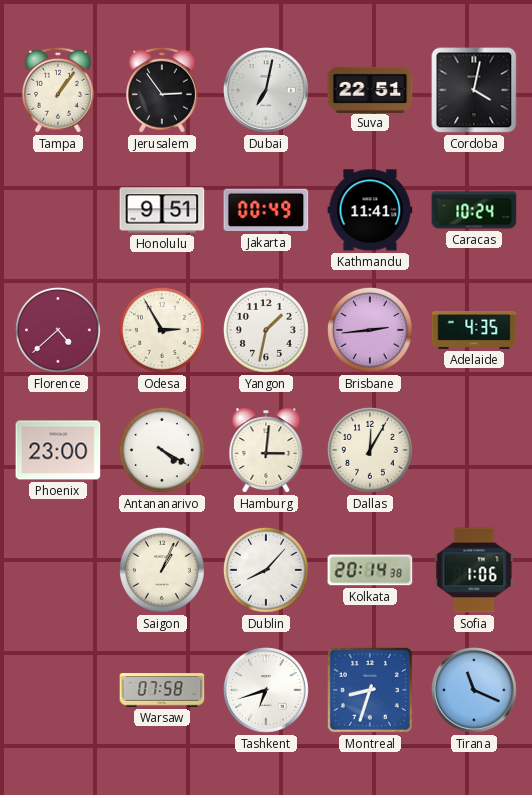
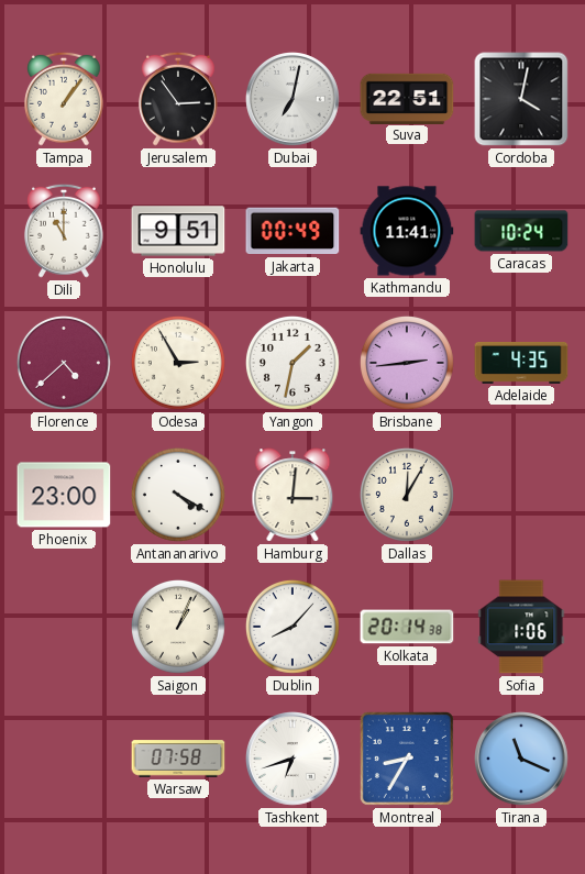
Dili: none -> 11:00
Montreal: 8:33 -> 8:35
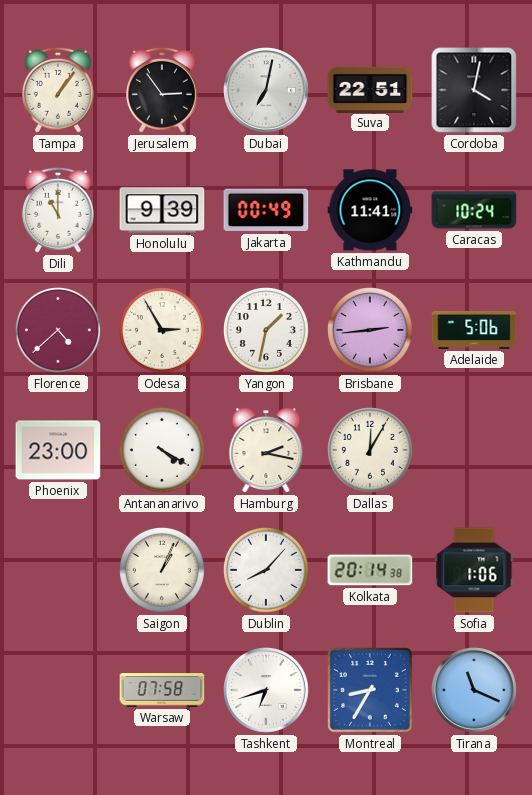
Honolulu: 9:51 -> 9:39
Adelaide: 4:35 -> 5:06
Hamburg: 3:01 -> 2:17
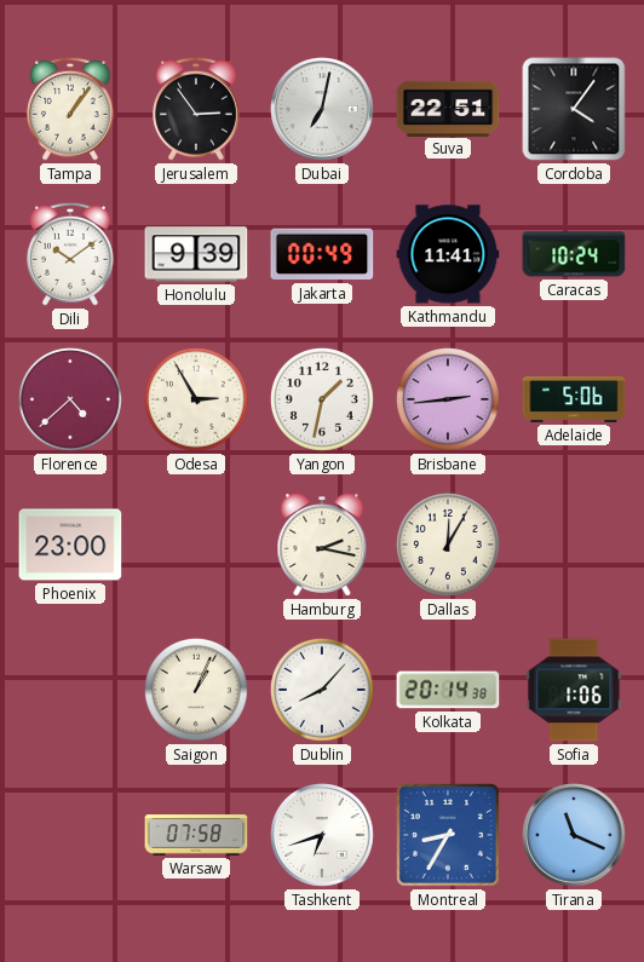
Cordoba: 4:02 -> 4:06
Dili: 11:00 -> 10:09
Antananarivo: 4:20 -> none
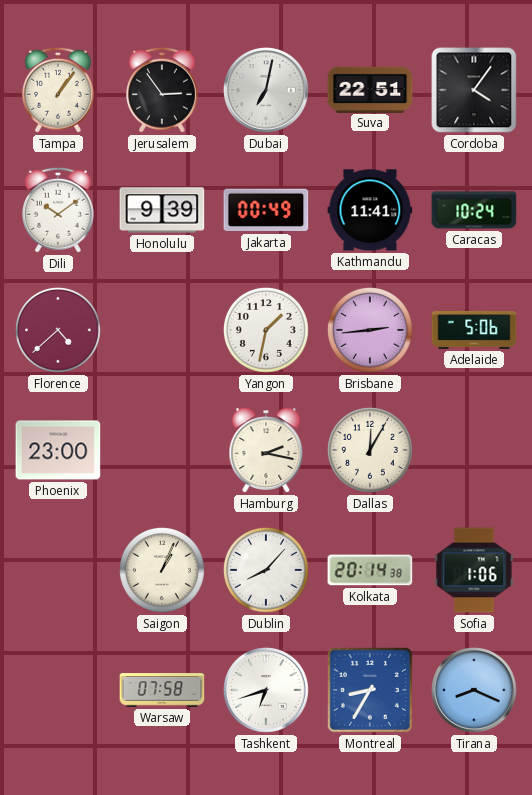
Odesa: 2:55 -> none
Tirana: 11:19 -> 8:19
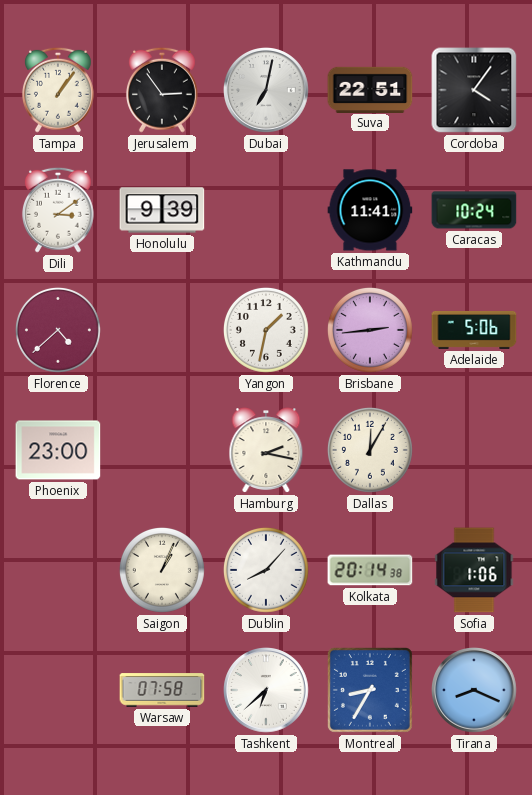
Dili: 10:09 -> 3:09
Jakarta: 00:49 -> none
Tashkent: 6:42 -> 6:38
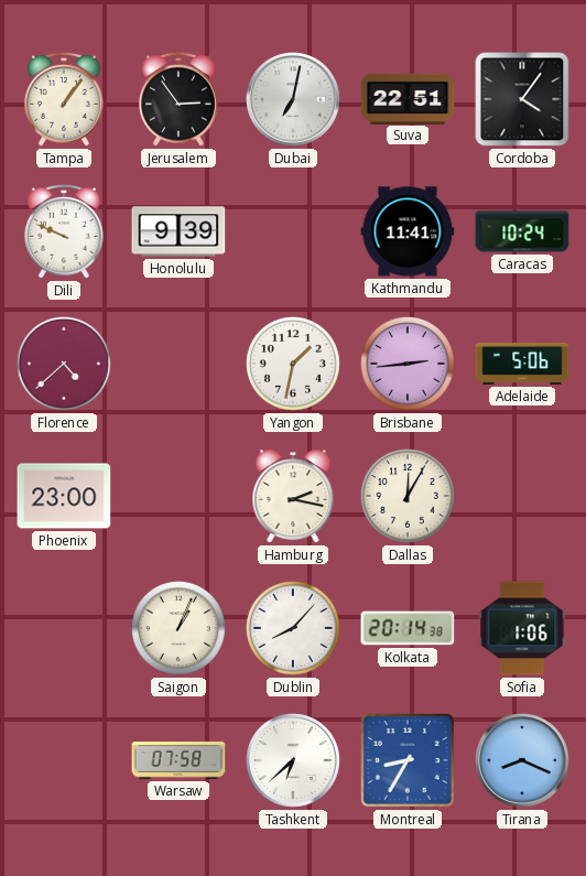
Dili: 3:09 -> 9:49
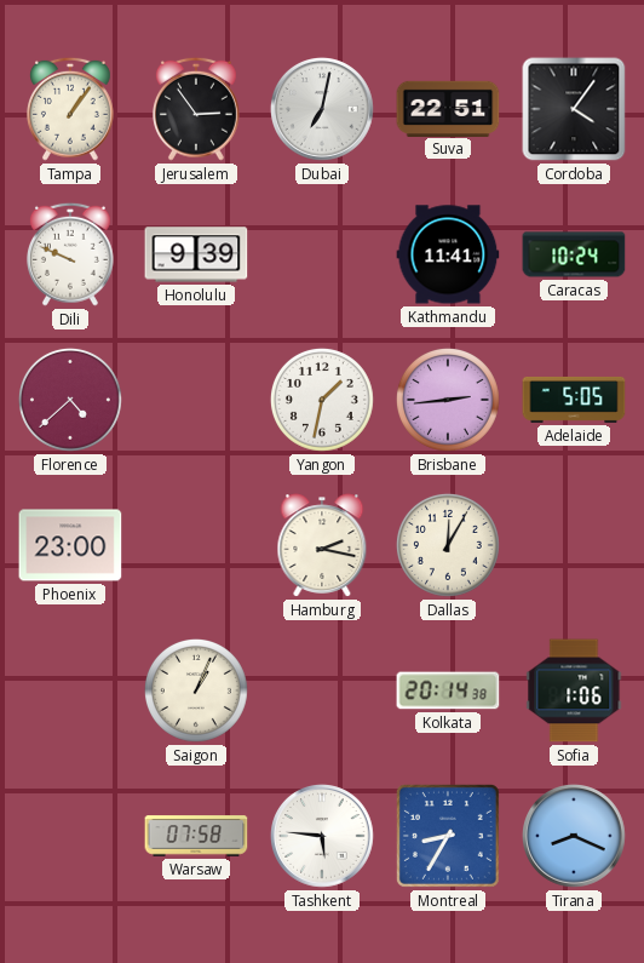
Adelaide: 5:06 -> 5:05
Dublin: 8:07 -> none
Tashkent: 6:38 -> 5:46
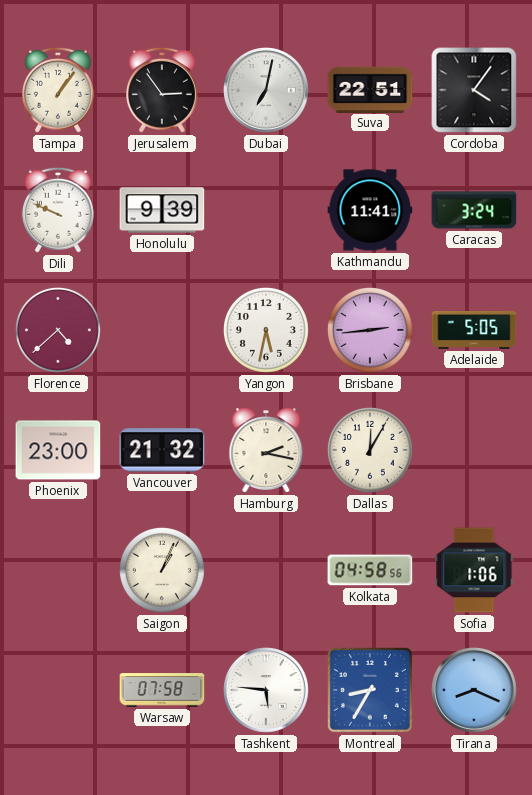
Caracas: 10:24 -> 3:24
Yangon: 1:32 -> 5:32
Vancouver: none -> 21:32
Kolkata: 20:14 -> 04:58
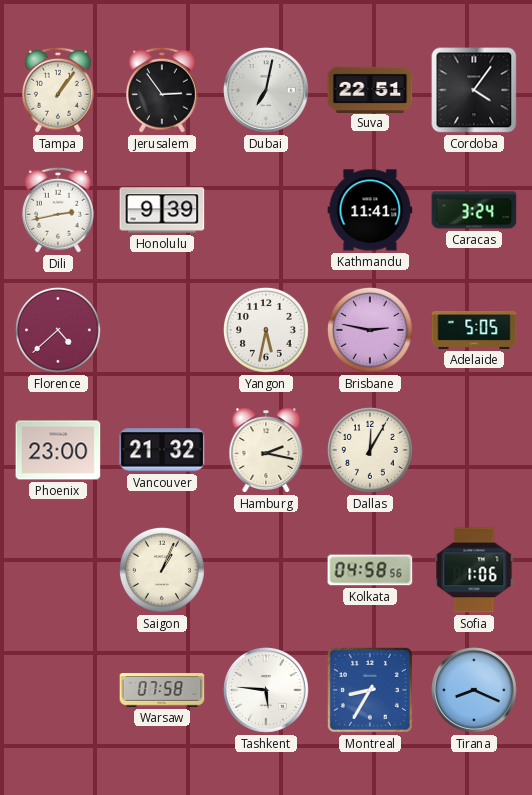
Dili: 9:49 -> 2:43
Brisbane: 2:44 -> 2:47
